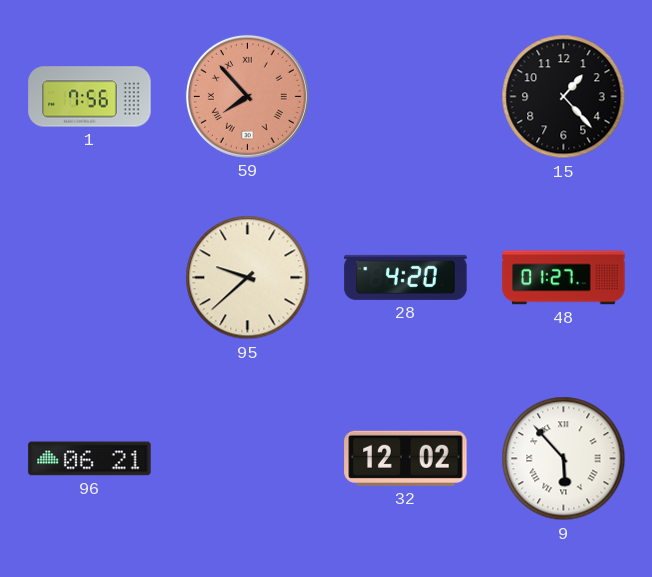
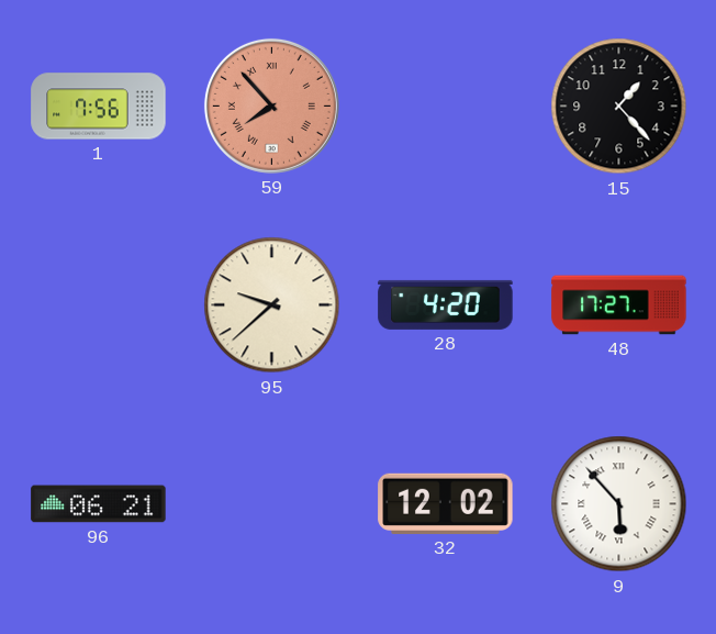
48: 01:27 -> 17:27
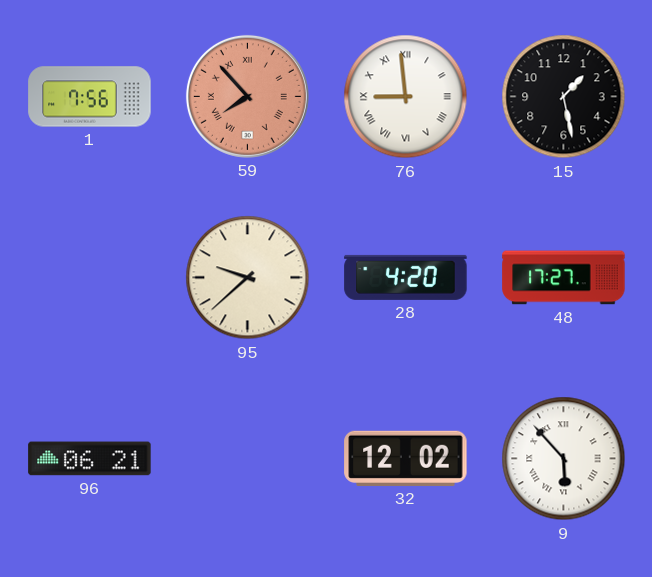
76: none -> 8:59
15: 1:23 -> 1:28
